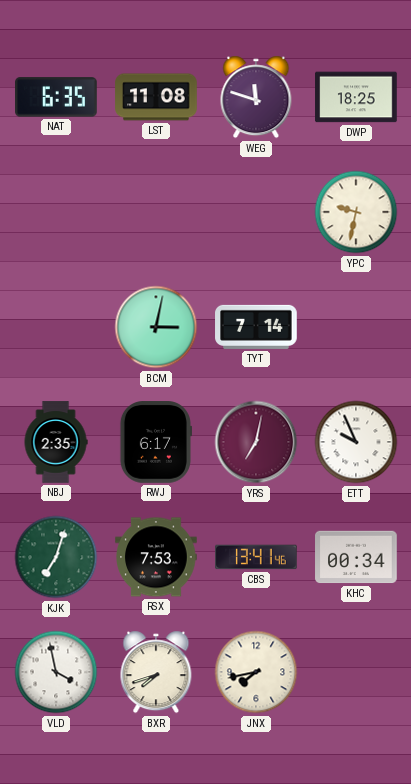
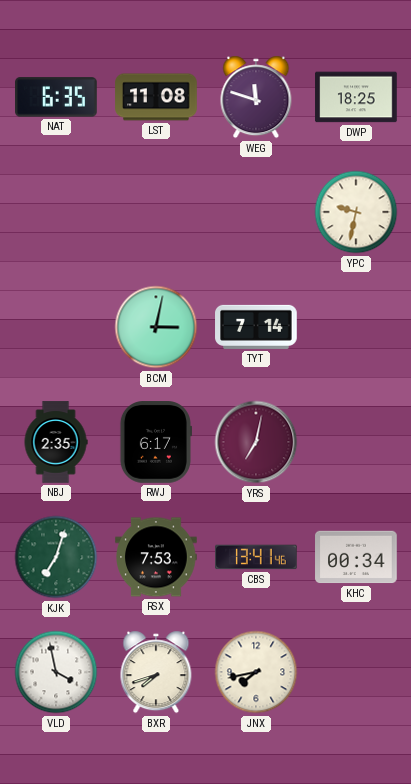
ETT: 9:56 -> none
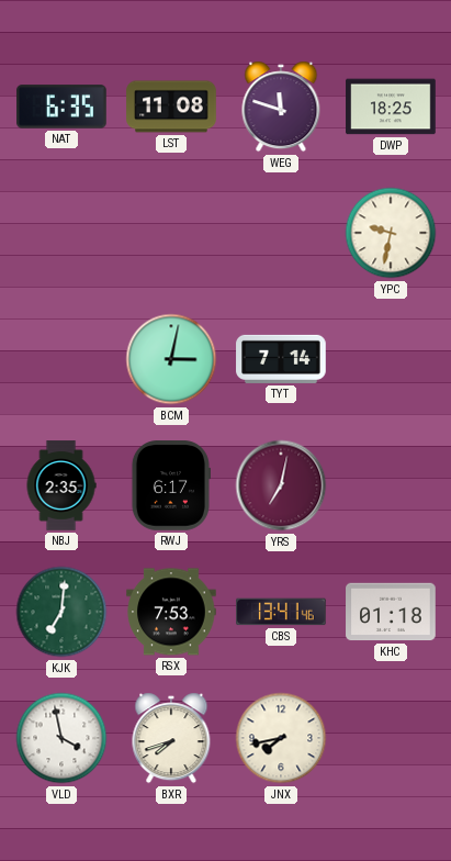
KJK: 7:03 -> 7:01
KHC: 00:34 -> 01:18
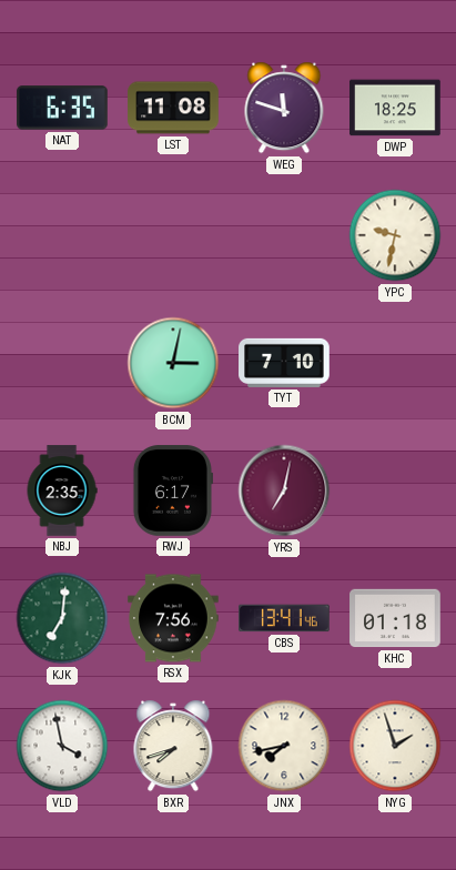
TYT: 7:14 -> 7:10
RSX: 7:53 -> 7:56
NYG: none -> 1:57
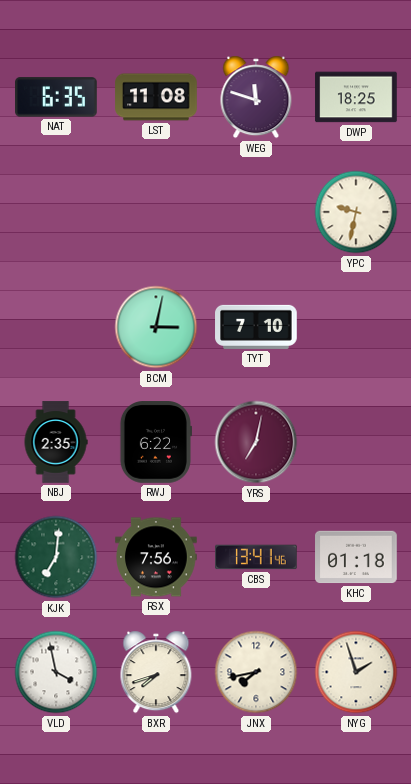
RWJ: 6:17 -> 6:22
